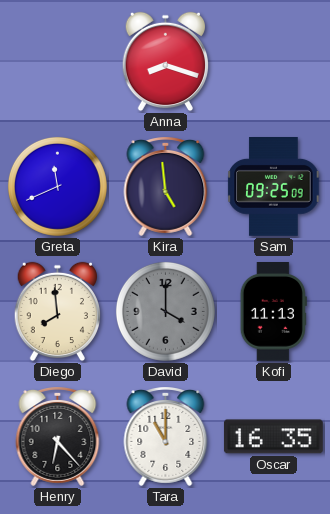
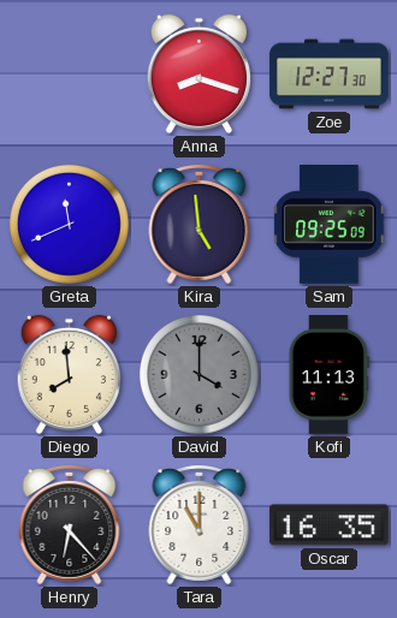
Zoe: none -> 12:27
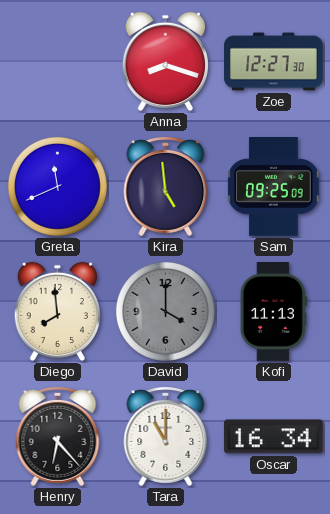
Oscar: 16:35 -> 16:34
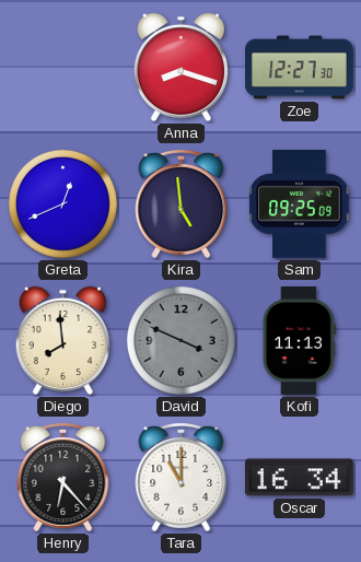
Greta: 11:41 -> 12:41
David: 4:00 -> 3:49
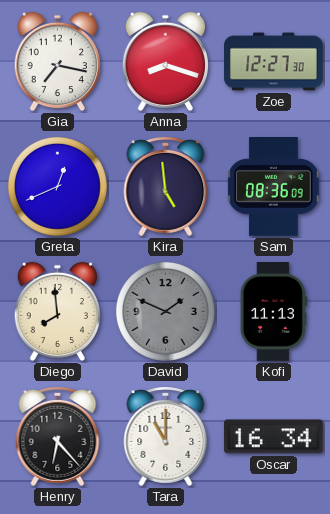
Gia: none -> 7:17
Sam: 09:25 -> 08:36
David: 3:49 -> 1:49
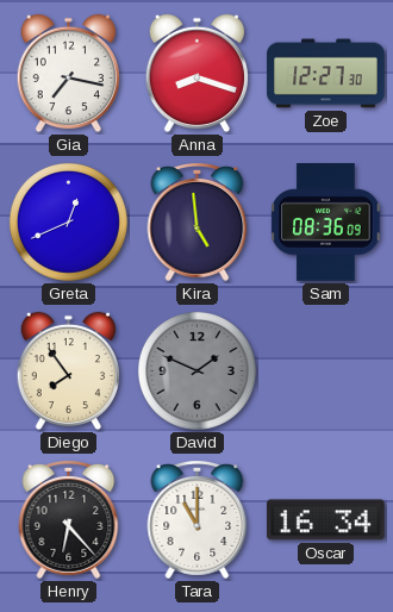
Diego: 7:59 -> 7:54
Kofi: 11:13 -> none
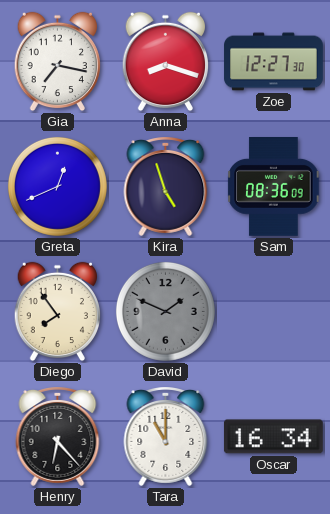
Kira: 4:59 -> 4:57
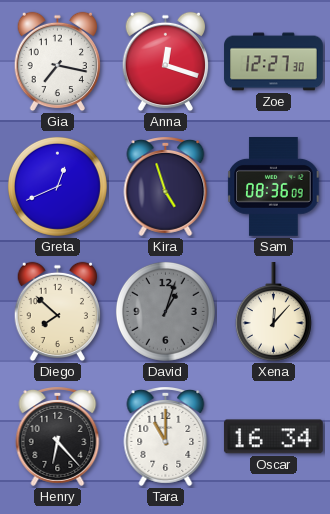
Anna: 8:18 -> 12:18
Diego: 7:54 -> 7:52
David: 1:49 -> 1:03
Xena: none -> 12:07
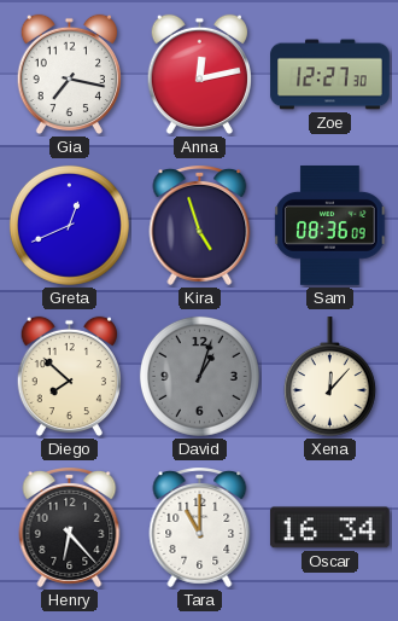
Anna: 12:18 -> 12:13
